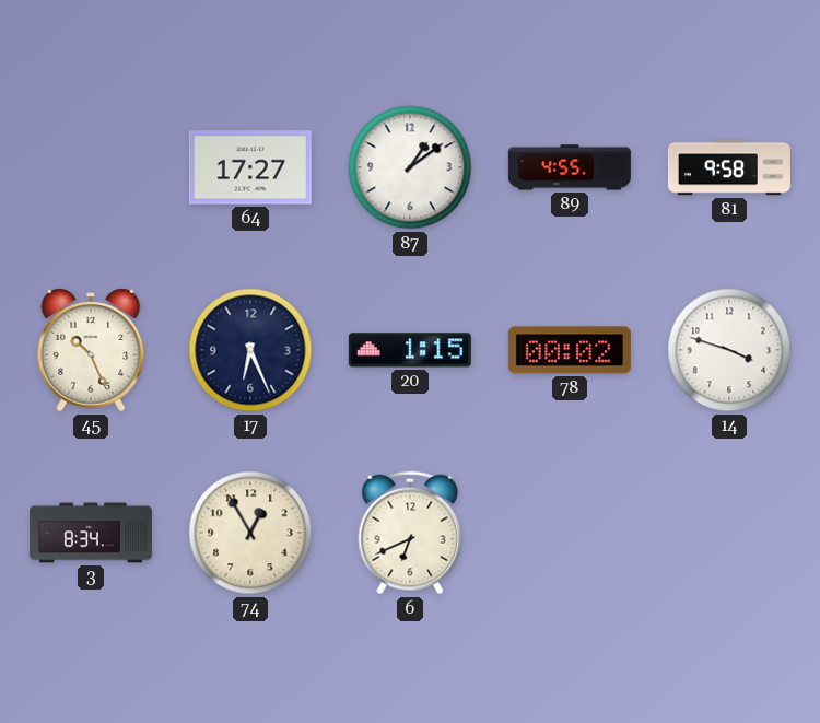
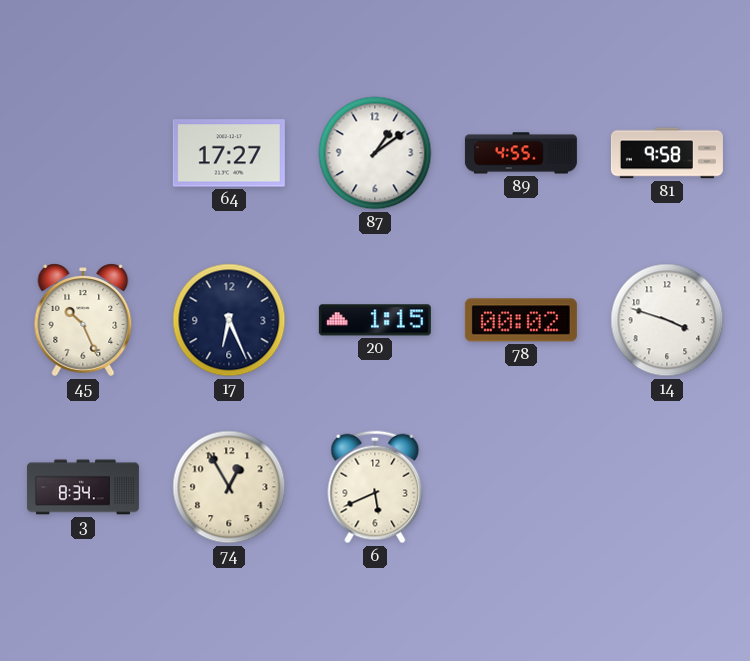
6: 6:41 -> 5:41
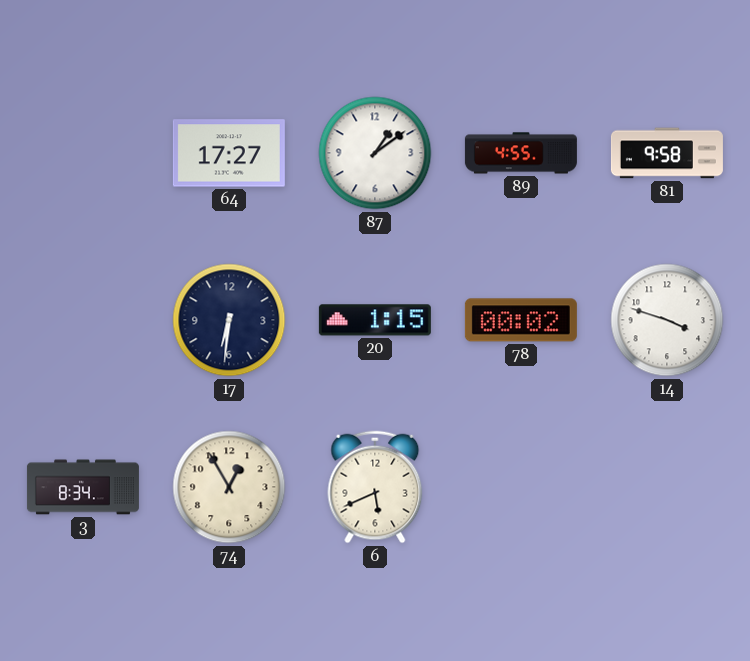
45: 10:26 -> none
17: 6:26 -> 6:31
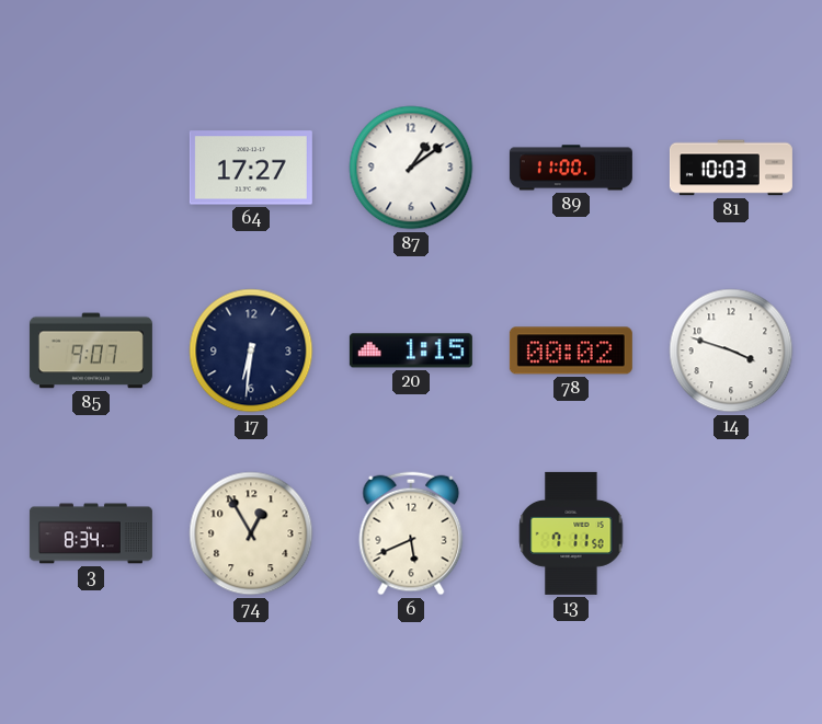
89: 4:55 -> 11:00
81: 9:58 -> 10:03
85: none -> 9:07
13: none -> 7:11
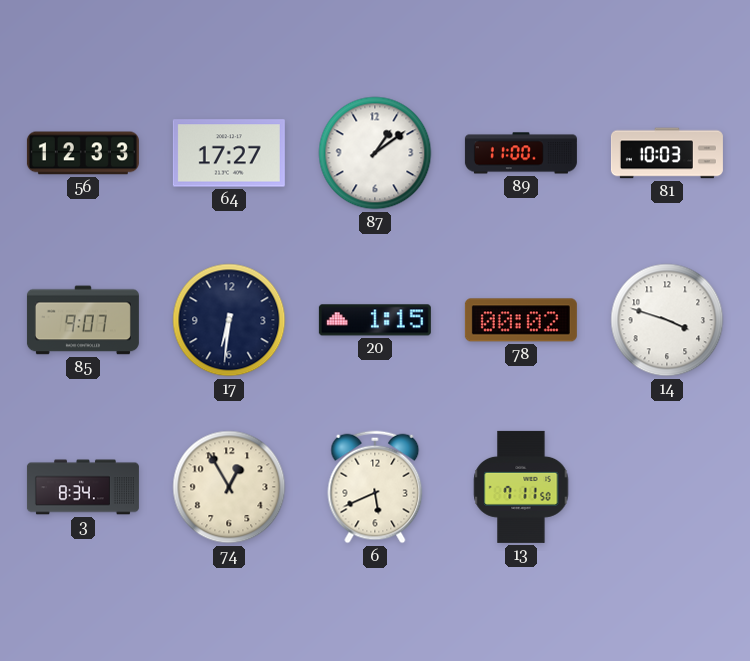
56: none -> 12:33
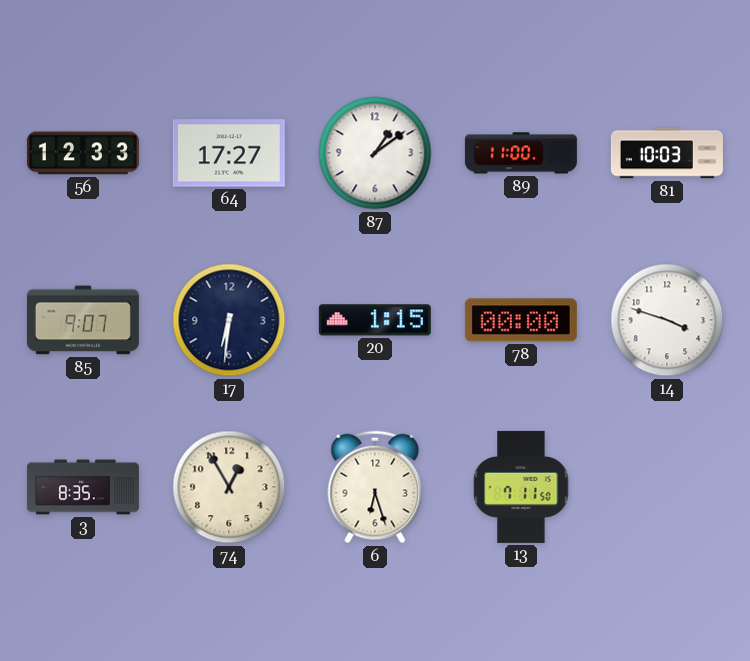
78: 00:02 -> 00:00
3: 8:34 -> 8:35
6: 5:41 -> 6:27
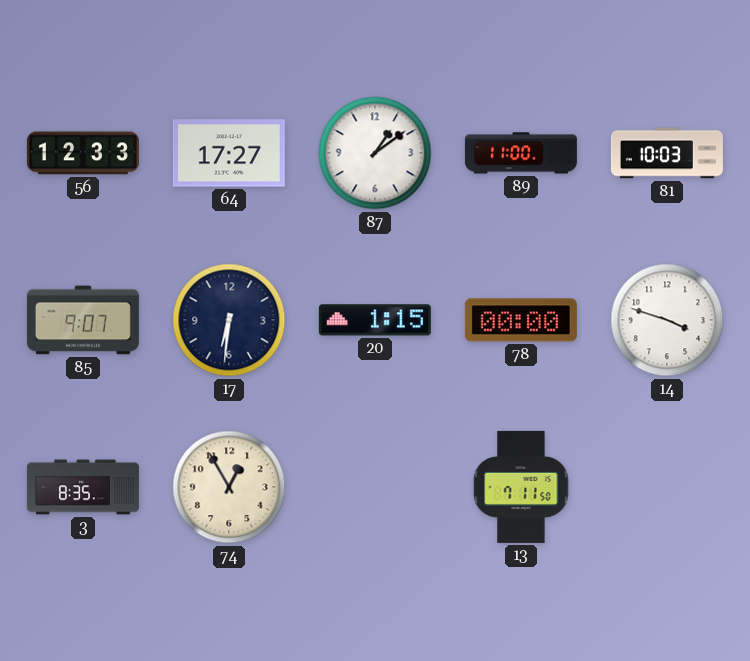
6: 6:27 -> none
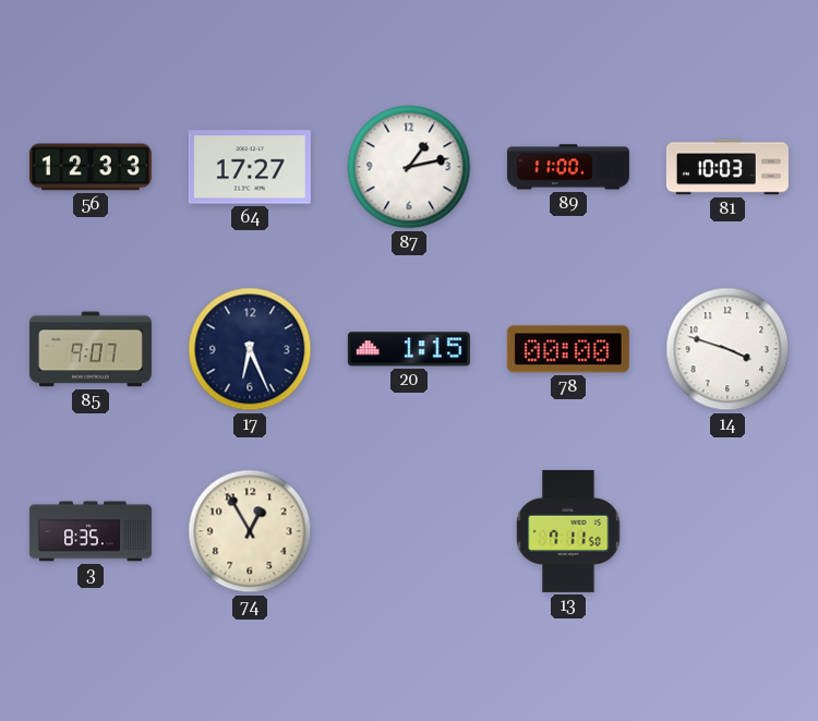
87: 1:09 -> 1:13
17: 6:31 -> 6:26
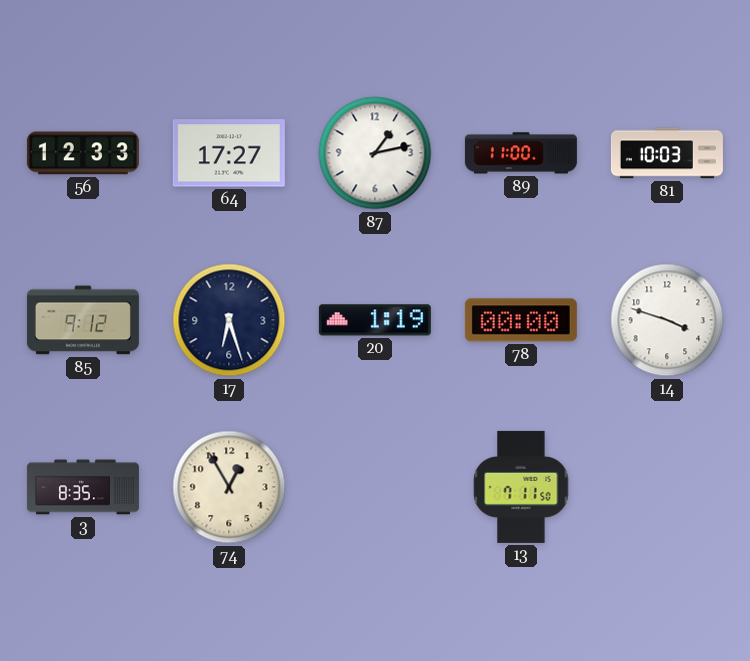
85: 9:07 -> 9:12
17: 6:26 -> 6:27
20: 1:15 -> 1:19
